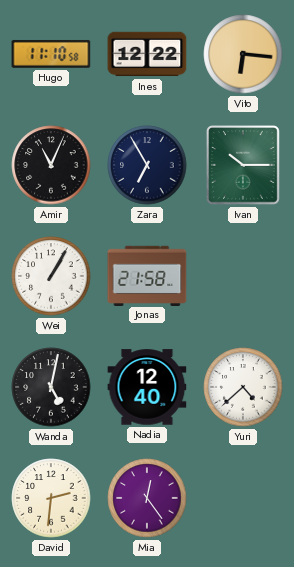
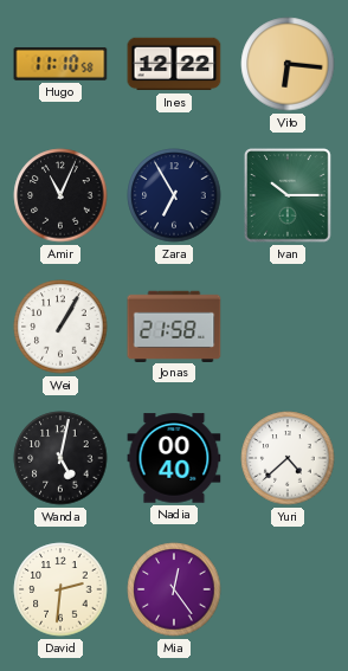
Nadia: 12:40 -> 00:40
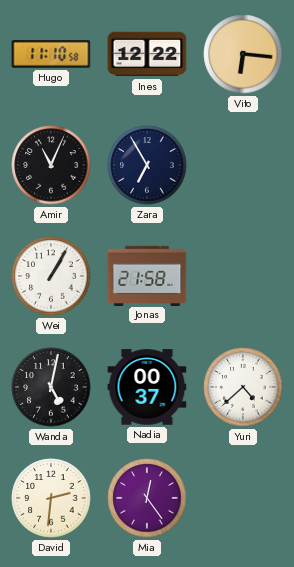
Ivan: 10:15 -> none
Nadia: 00:40 -> 00:37
